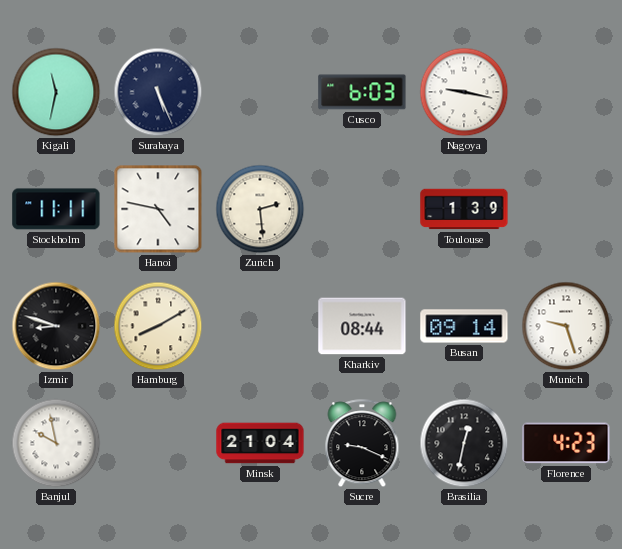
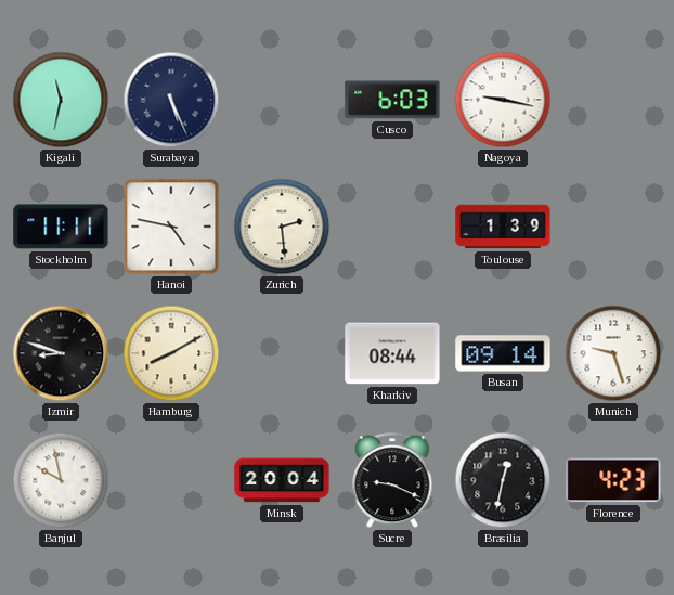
Minsk: 21:04 -> 20:04
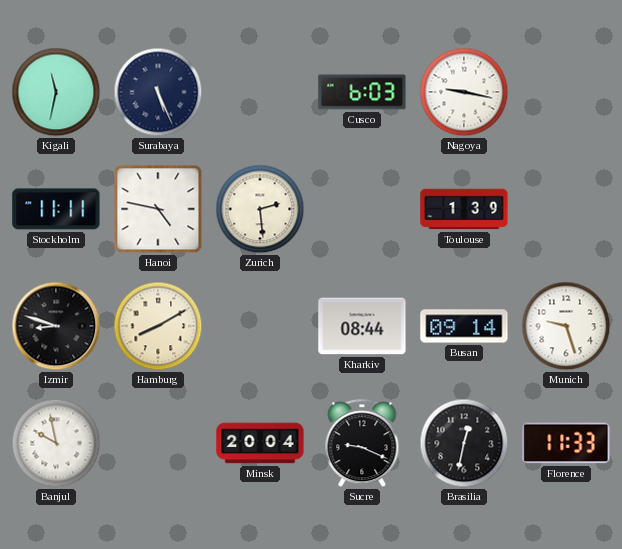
Florence: 4:23 -> 11:33
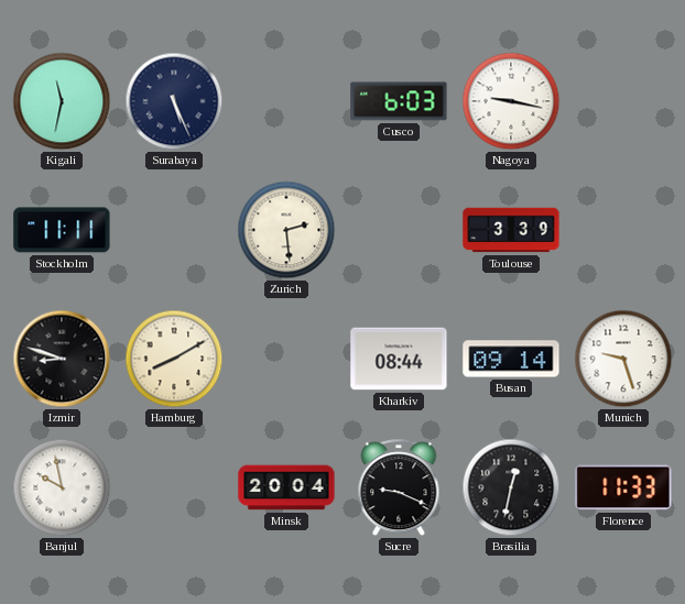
Hanoi: 4:47 -> none
Toulouse: 1:39 -> 3:39
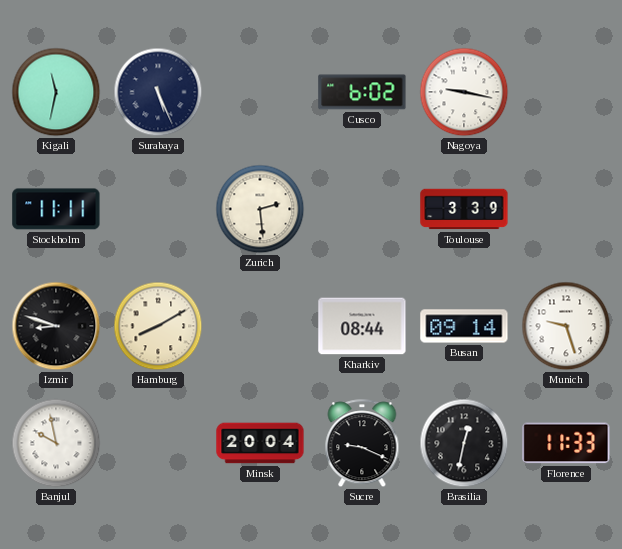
Cusco: 6:03 -> 6:02
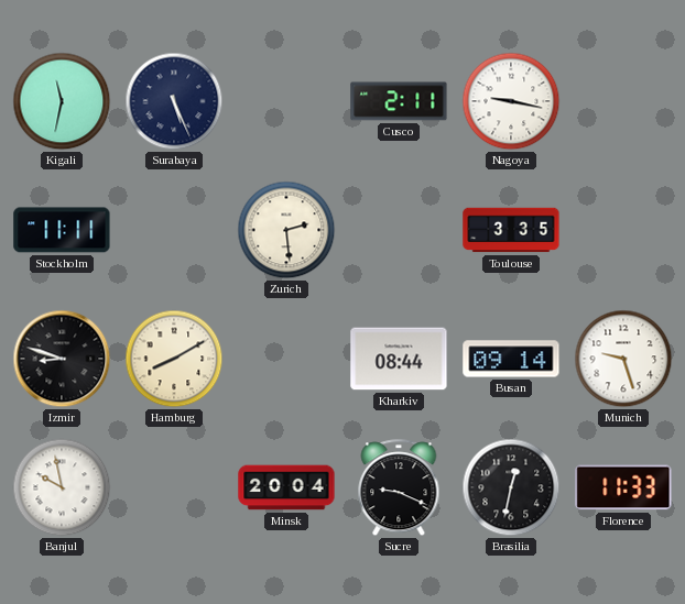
Cusco: 6:02 -> 2:11
Toulouse: 3:39 -> 3:35
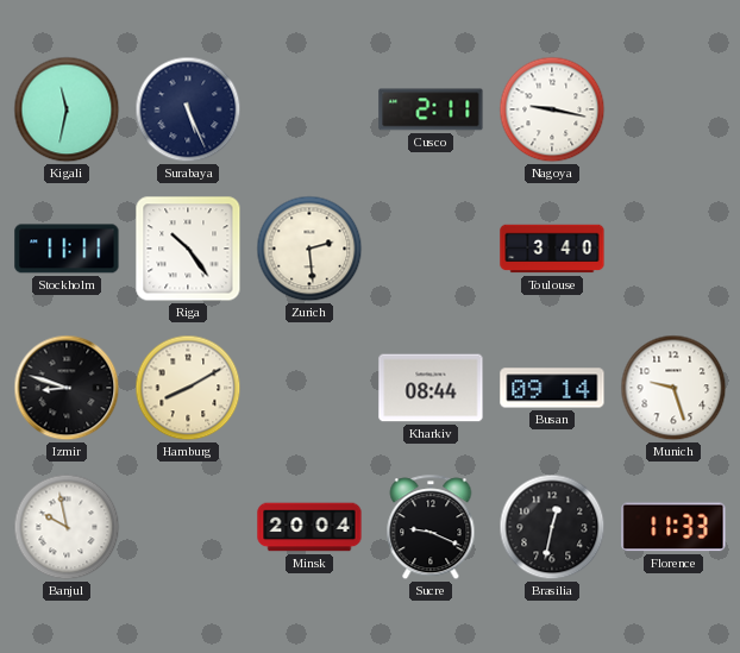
Riga: none -> 10:24
Toulouse: 3:35 -> 3:40
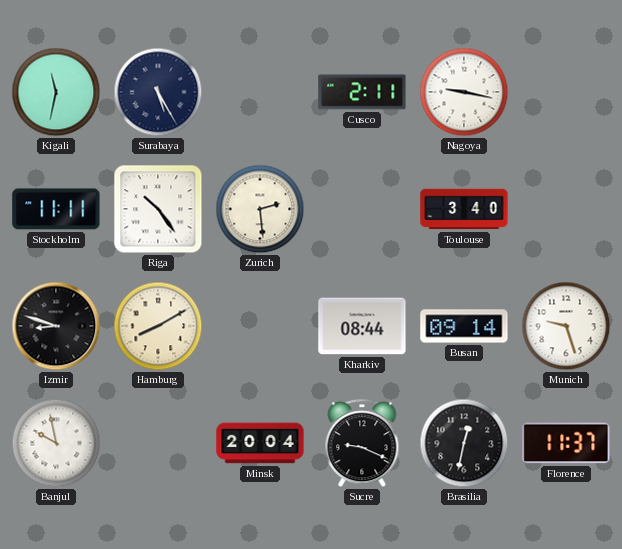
Surabaya: 5:26 -> 5:25
Florence: 11:33 -> 11:37
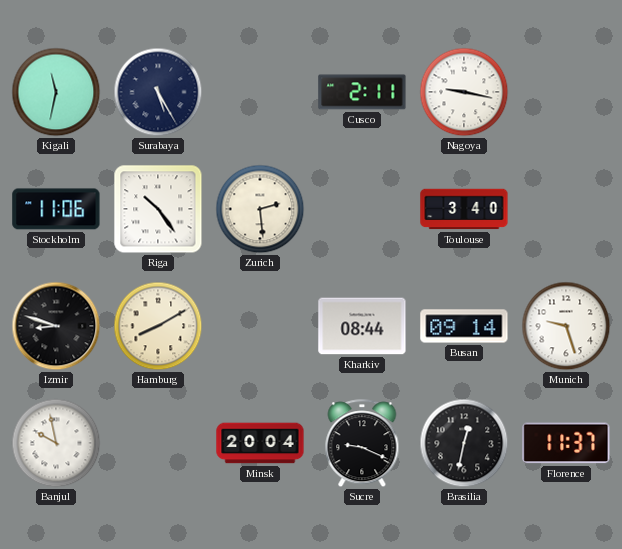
Stockholm: 11:11 -> 11:06
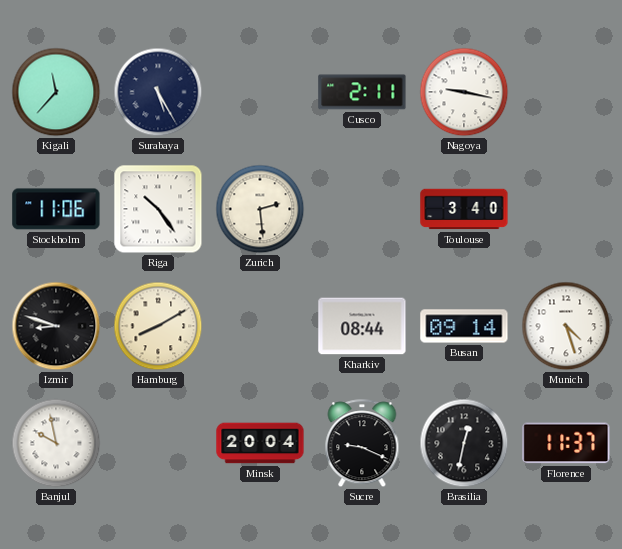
Kigali: 11:32 -> 11:37
Munich: 9:27 -> 4:27
